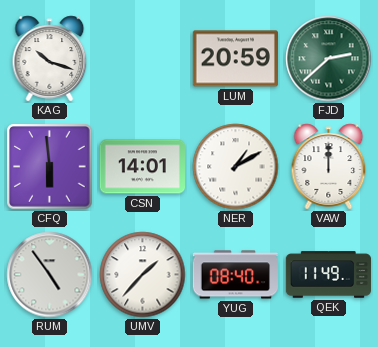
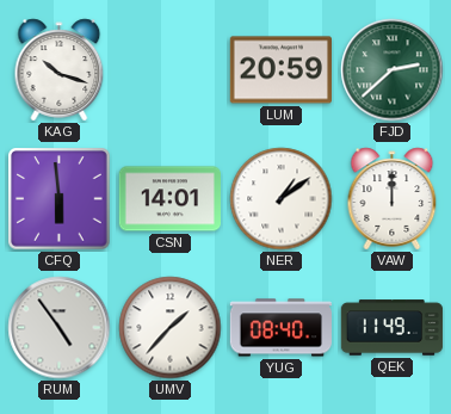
NER: 1:10 -> 1:09
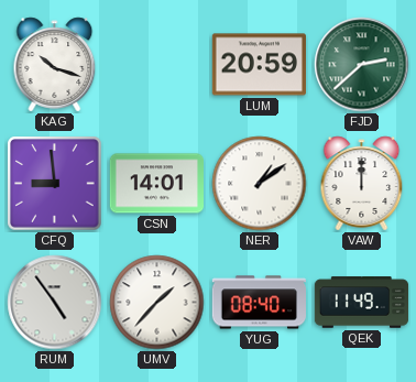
CFQ: 5:59 -> 8:59
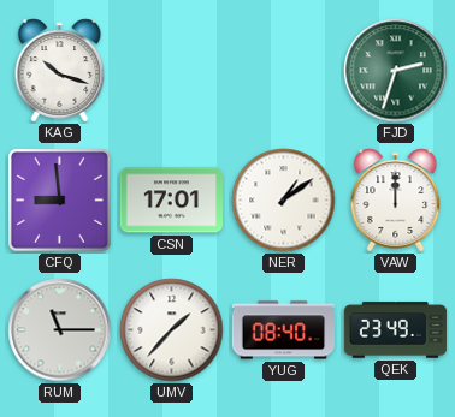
LUM: 20:59 -> none
FJD: 2:38 -> 2:33
CSN: 14:01 -> 17:01
RUM: 4:54 -> 11:15
QEK: 11:49 -> 23:49
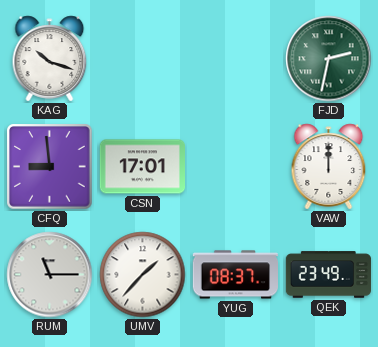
FJD: 2:33 -> 2:32
NER: 1:09 -> none
YUG: 08:40 -> 08:37
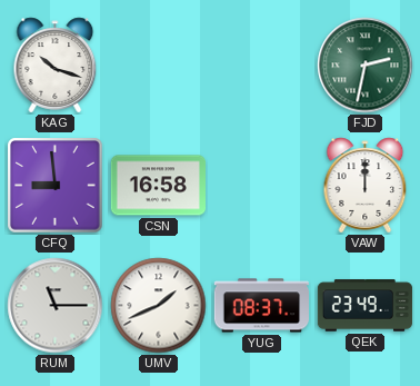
CSN: 17:01 -> 16:58
UMV: 1:37 -> 1:41
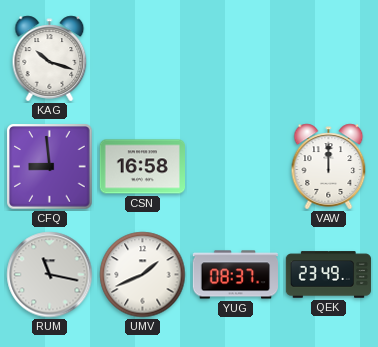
FJD: 2:32 -> none
RUM: 11:15 -> 11:17
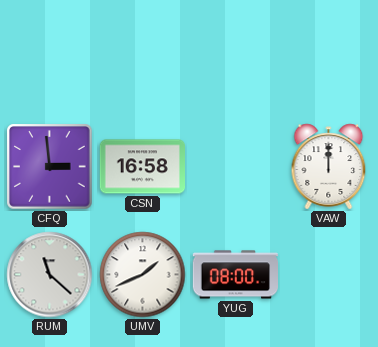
KAG: 10:18 -> none
CFQ: 8:59 -> 2:59
RUM: 11:17 -> 11:22
YUG: 08:37 -> 08:00
QEK: 23:49 -> none
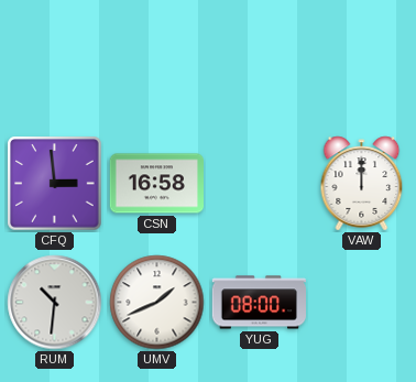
RUM: 11:22 -> 10:31
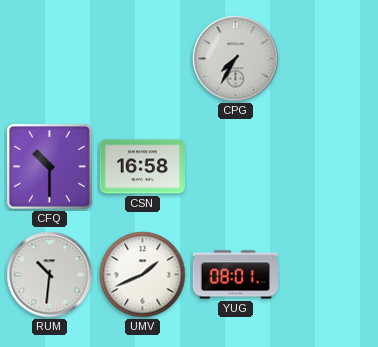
CPG: none -> 7:35
CFQ: 2:59 -> 10:30
VAW: 12:00 -> none
YUG: 08:00 -> 08:01
